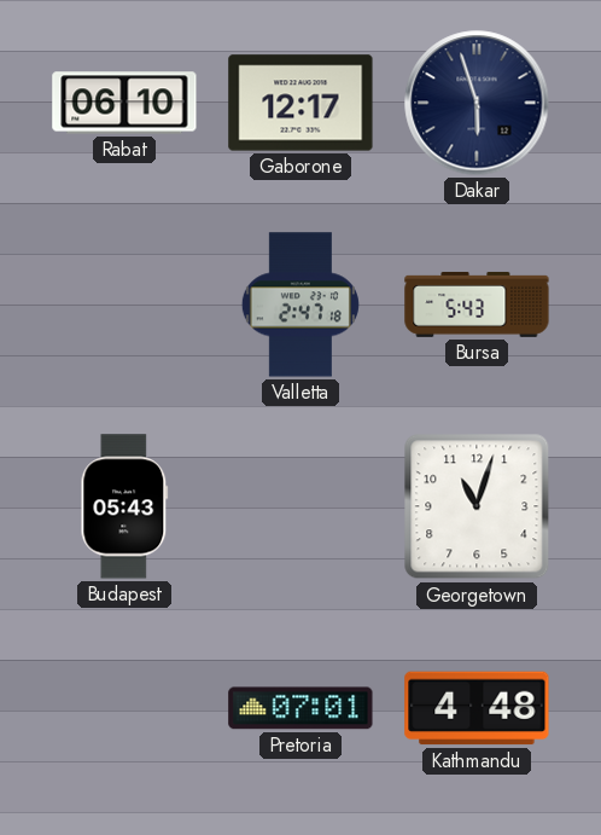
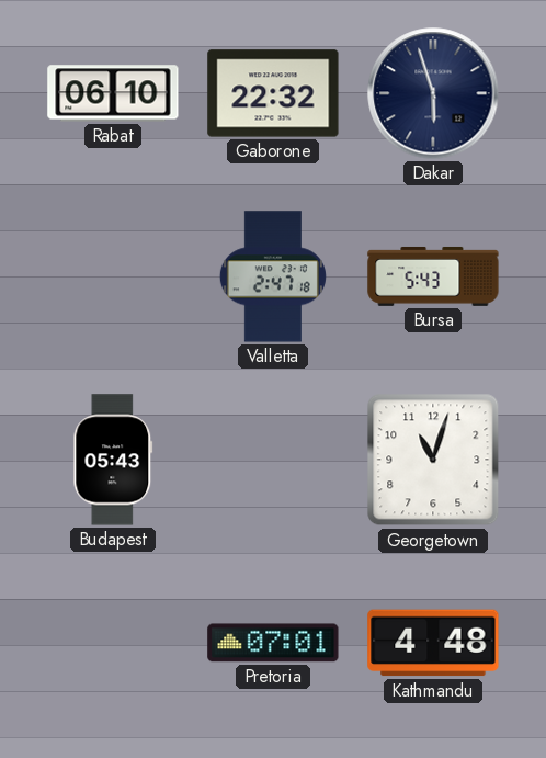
Gaborone: 12:17 -> 22:32
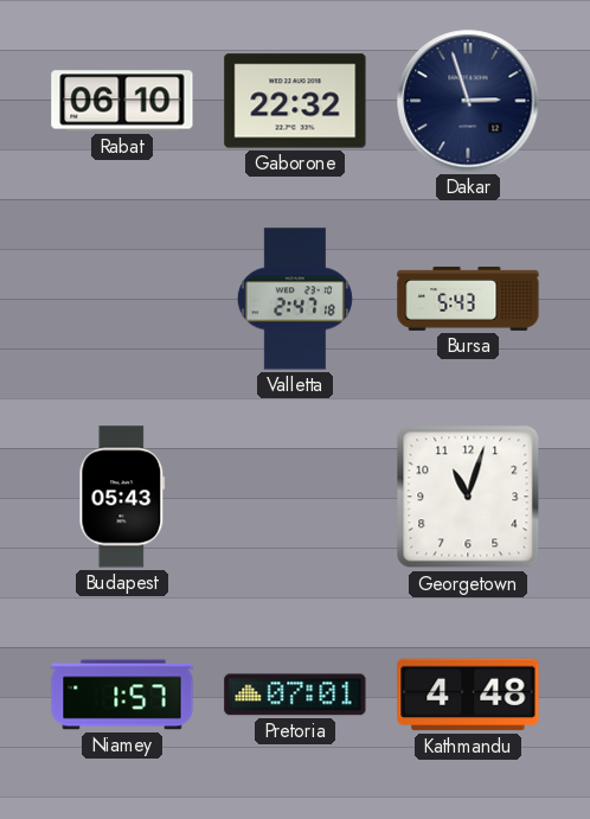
Dakar: 5:57 -> 2:57
Niamey: none -> 1:57
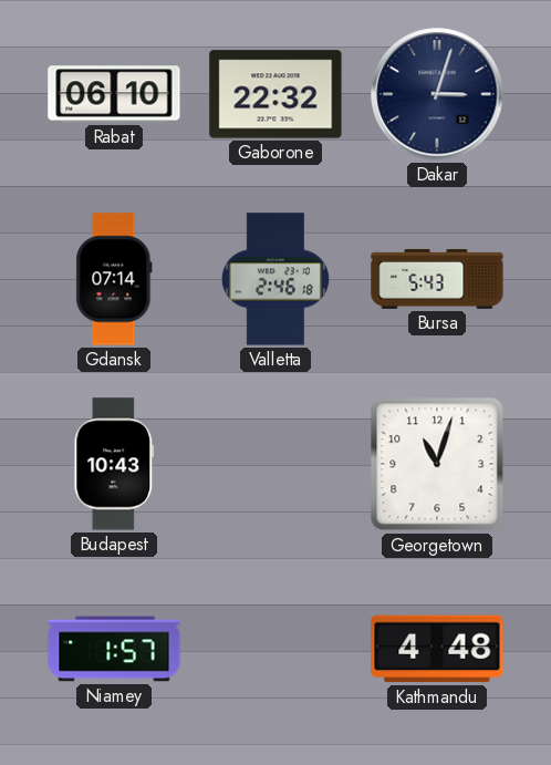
Dakar: 2:57 -> 3:03
Gdansk: none -> 07:14
Valletta: 2:47 -> 2:46
Budapest: 05:43 -> 10:43
Pretoria: 07:01 -> none
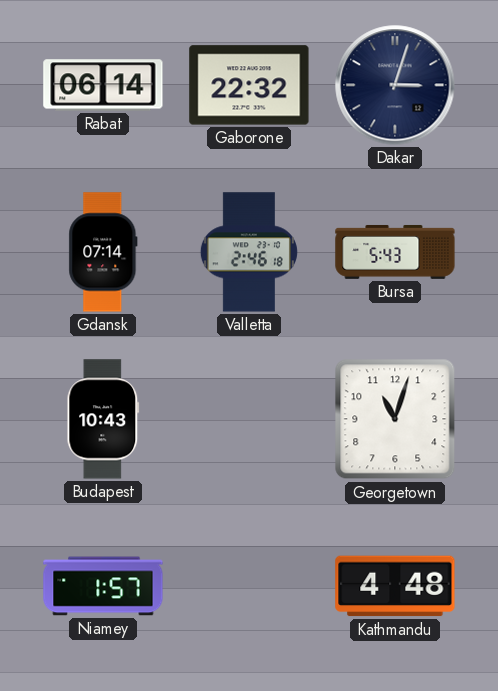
Rabat: 06:10 -> 06:14
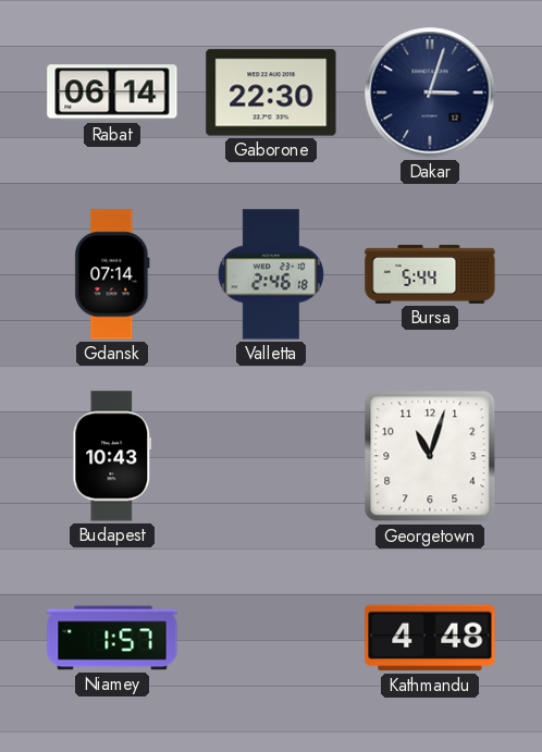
Gaborone: 22:32 -> 22:30
Bursa: 5:43 -> 5:44
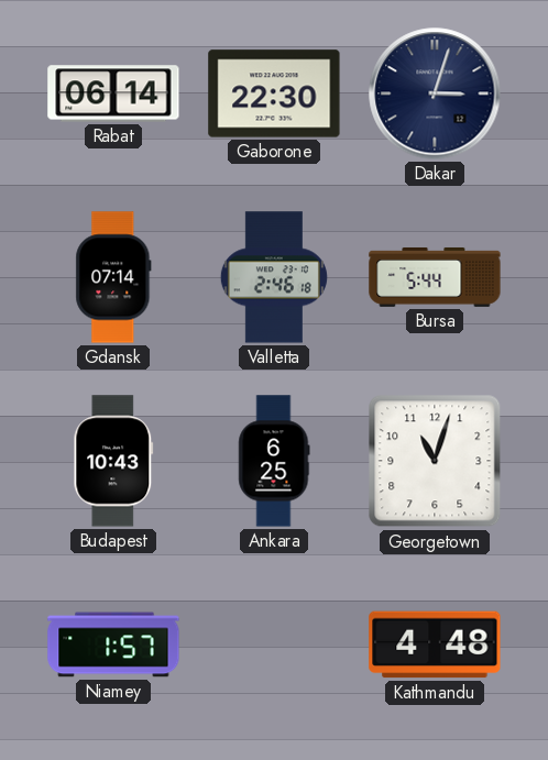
Ankara: none -> 6:25
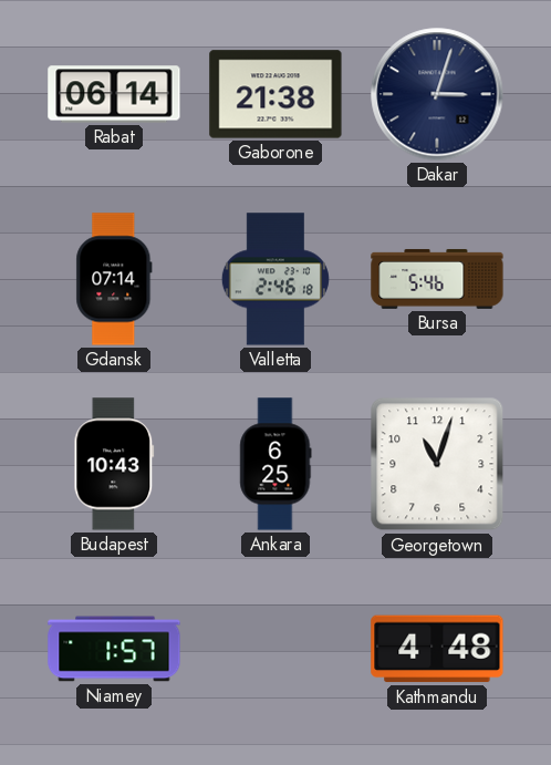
Gaborone: 22:30 -> 21:38
Bursa: 5:44 -> 5:46
